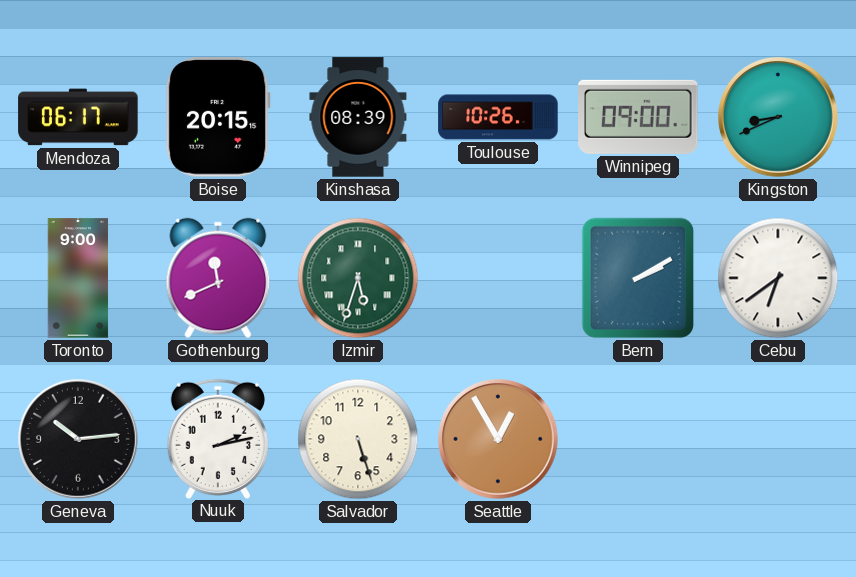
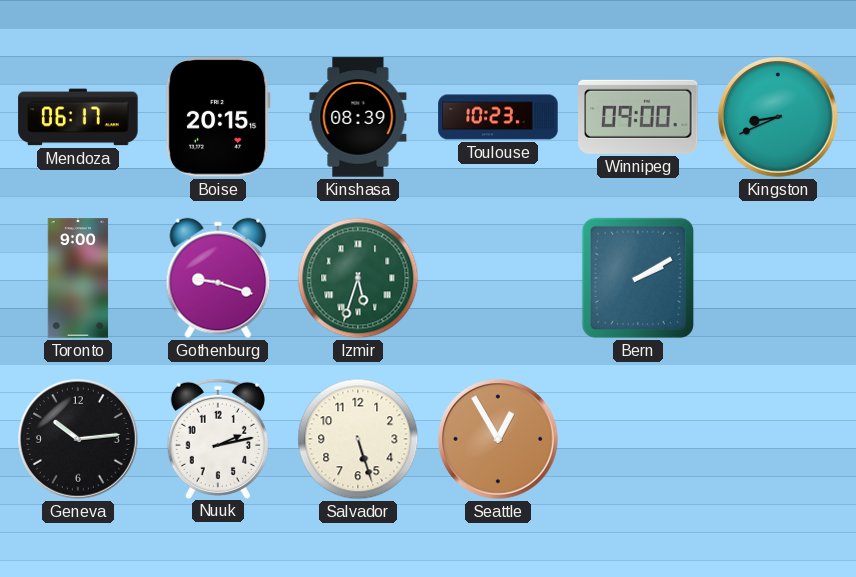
Toulouse: 10:26 -> 10:23
Gothenburg: 11:41 -> 9:18
Cebu: 6:39 -> none
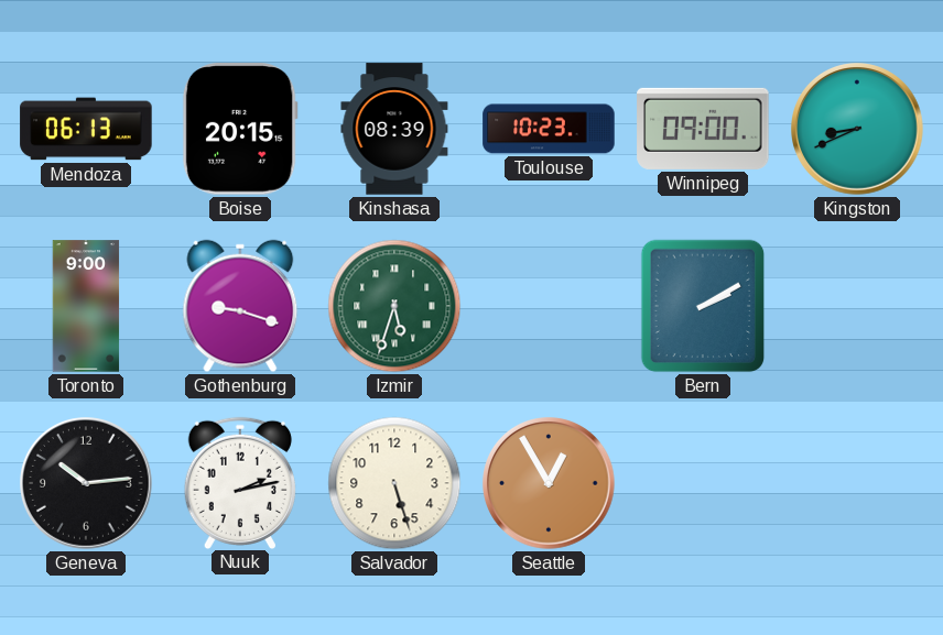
Mendoza: 06:17 -> 06:13
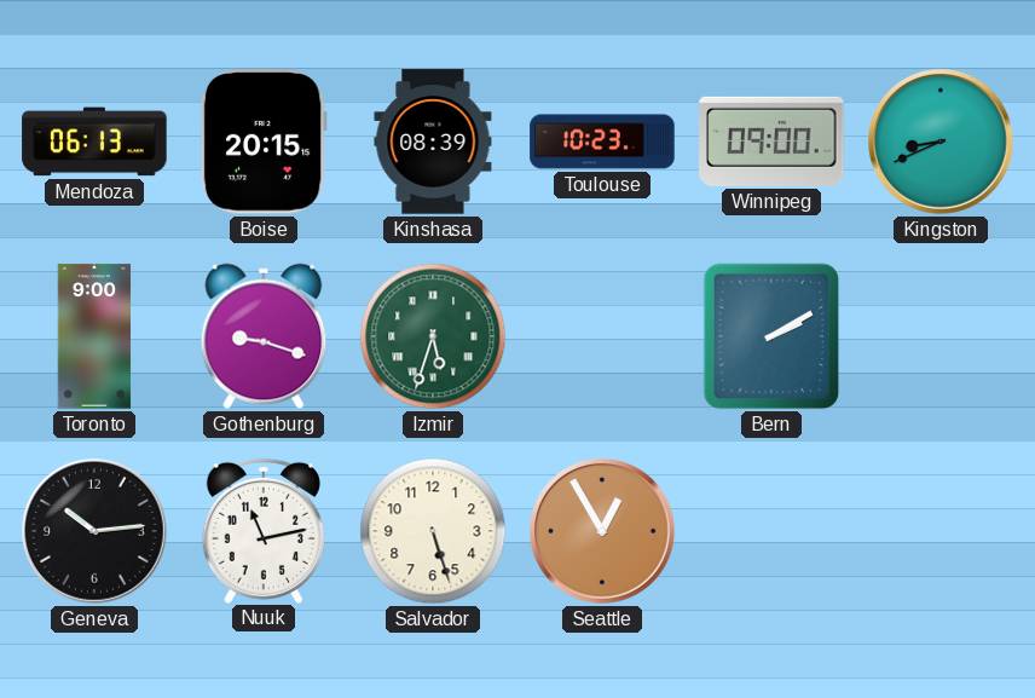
Nuuk: 2:13 -> 11:13
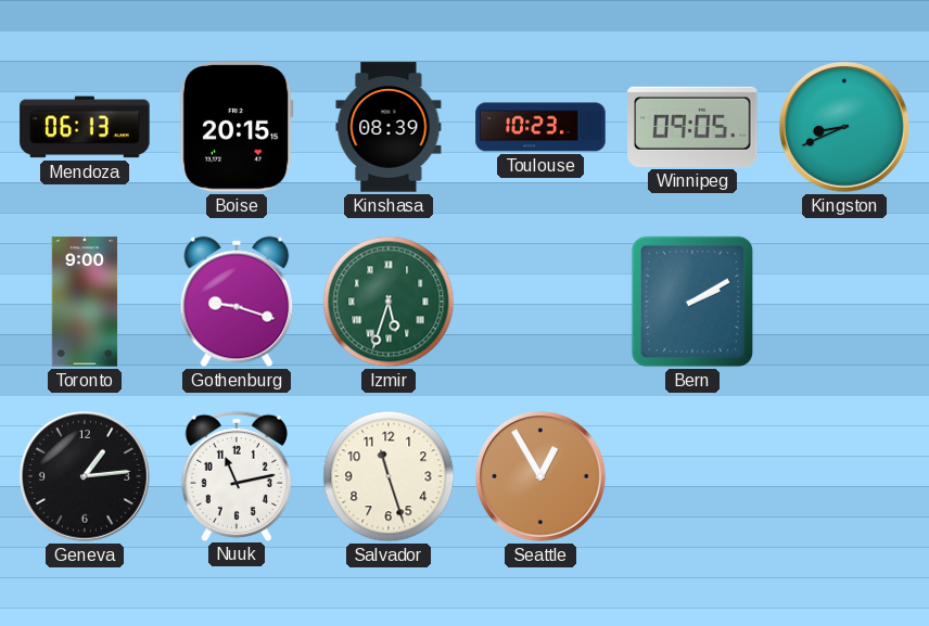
Winnipeg: 09:00 -> 09:05
Geneva: 10:14 -> 1:14
Salvador: 5:27 -> 11:27
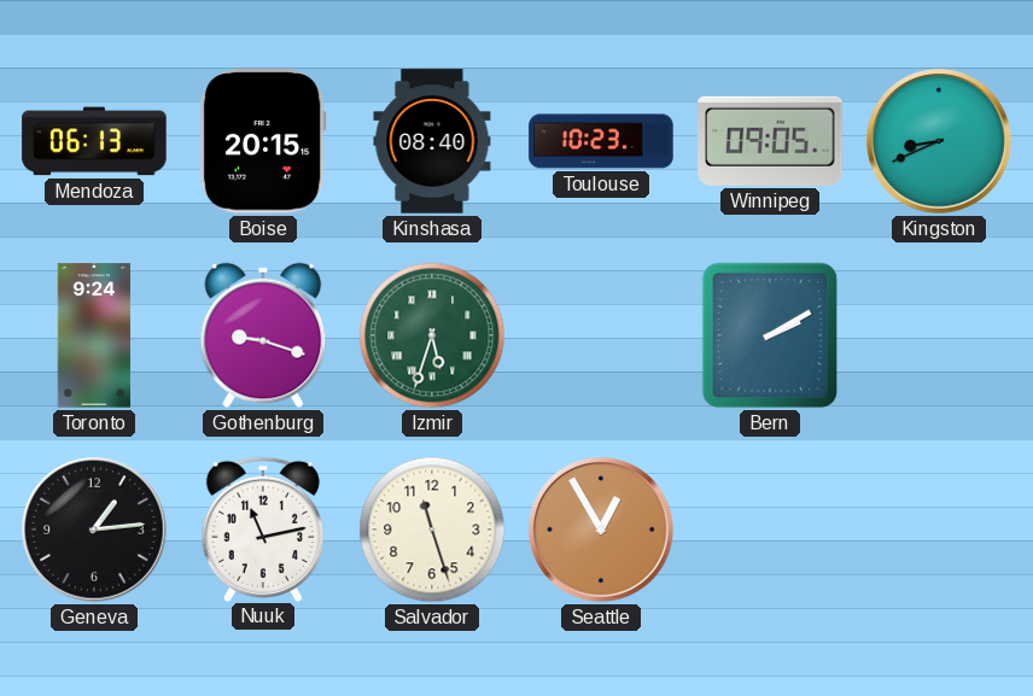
Kinshasa: 08:39 -> 08:40
Toronto: 9:00 -> 9:24
